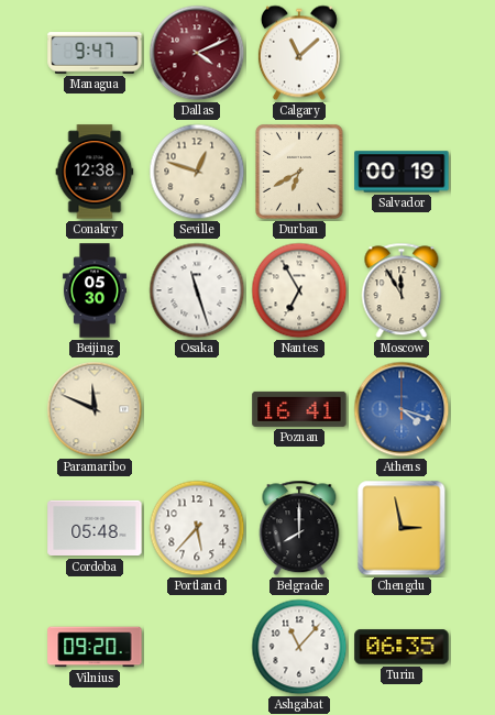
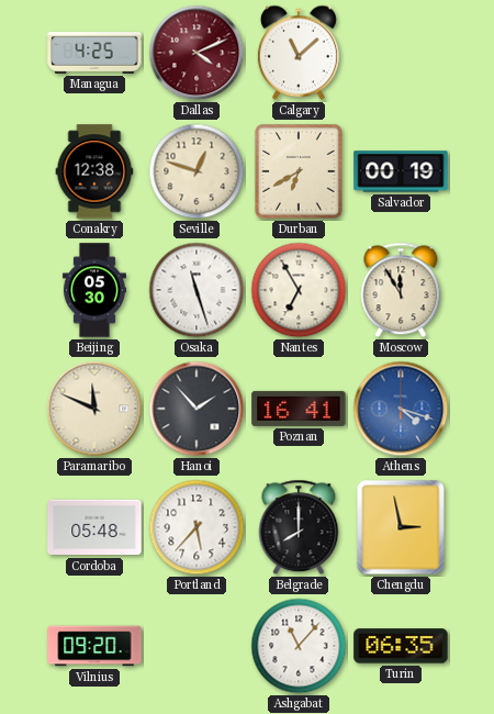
Managua: 9:47 -> 4:25
Hanoi: none -> 1:53
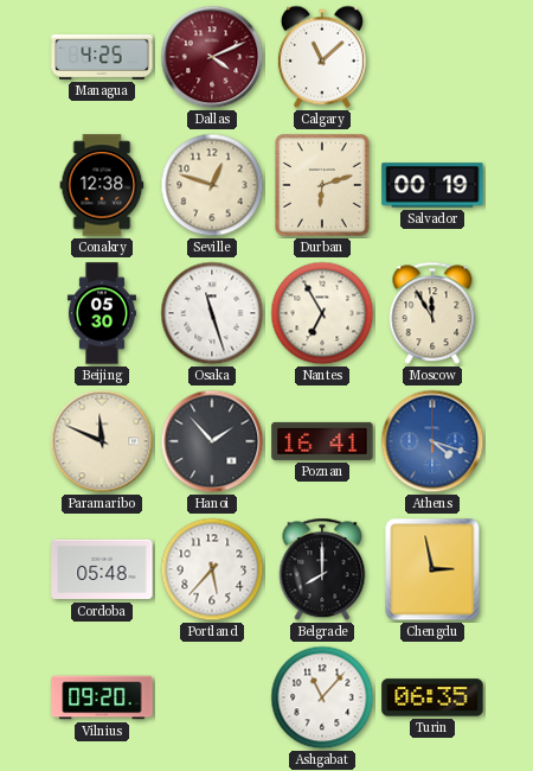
Durban: 6:40 -> 6:12
